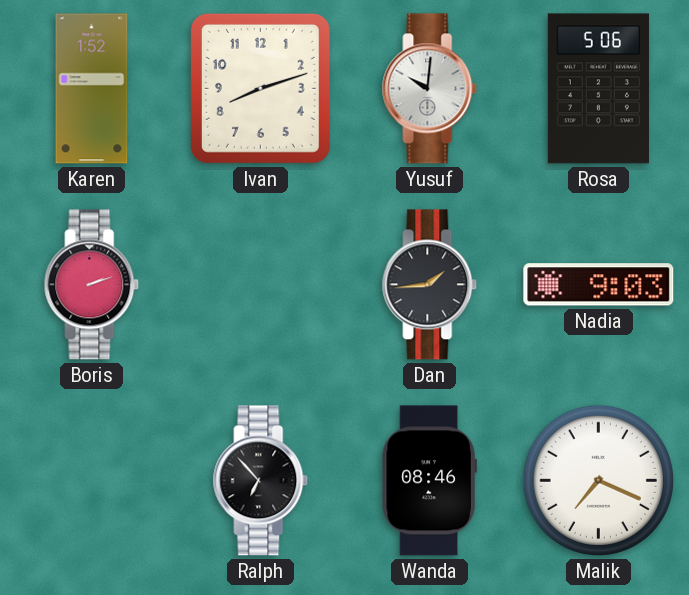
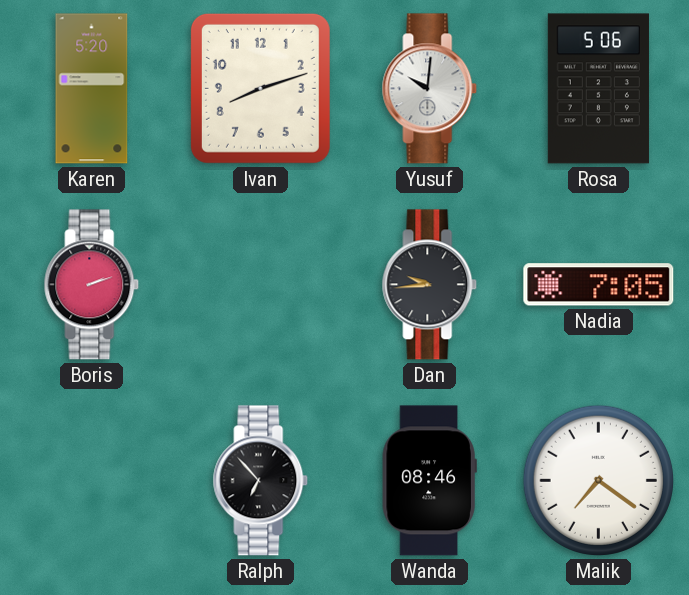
Karen: 1:52 -> 5:20
Dan: 1:44 -> 9:44
Nadia: 9:03 -> 7:05
Malik: 7:19 -> 7:21
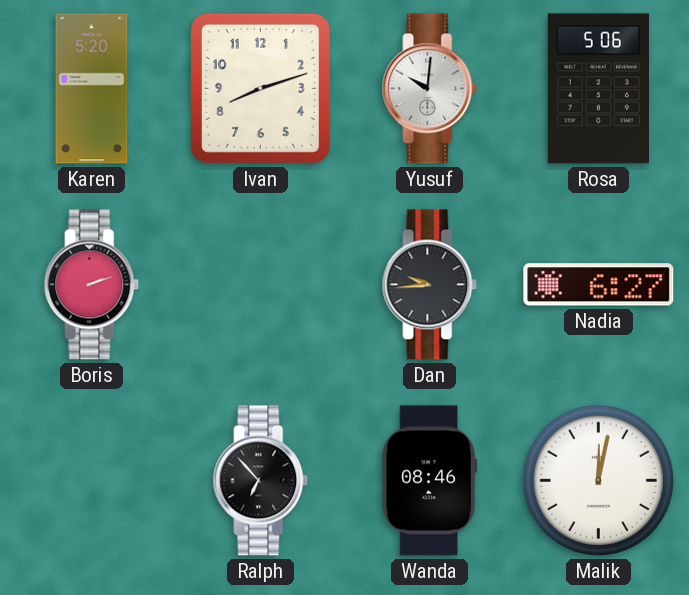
Nadia: 7:05 -> 6:27
Malik: 7:21 -> 12:02
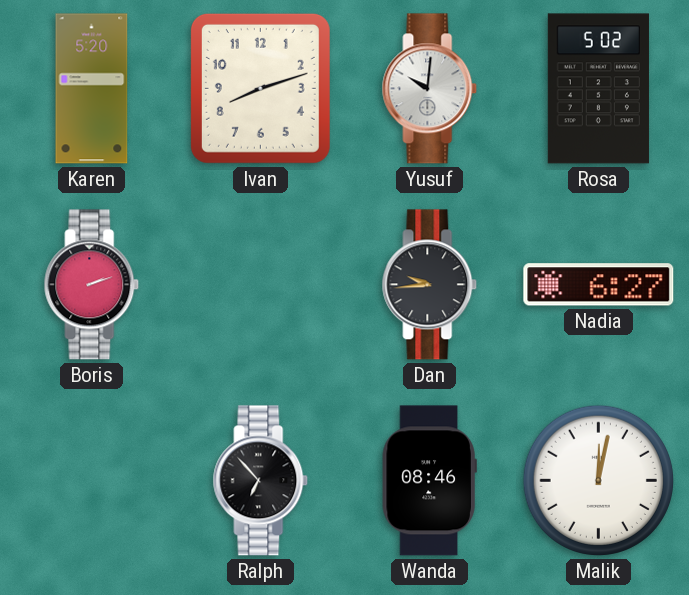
Rosa: 5:06 -> 5:02
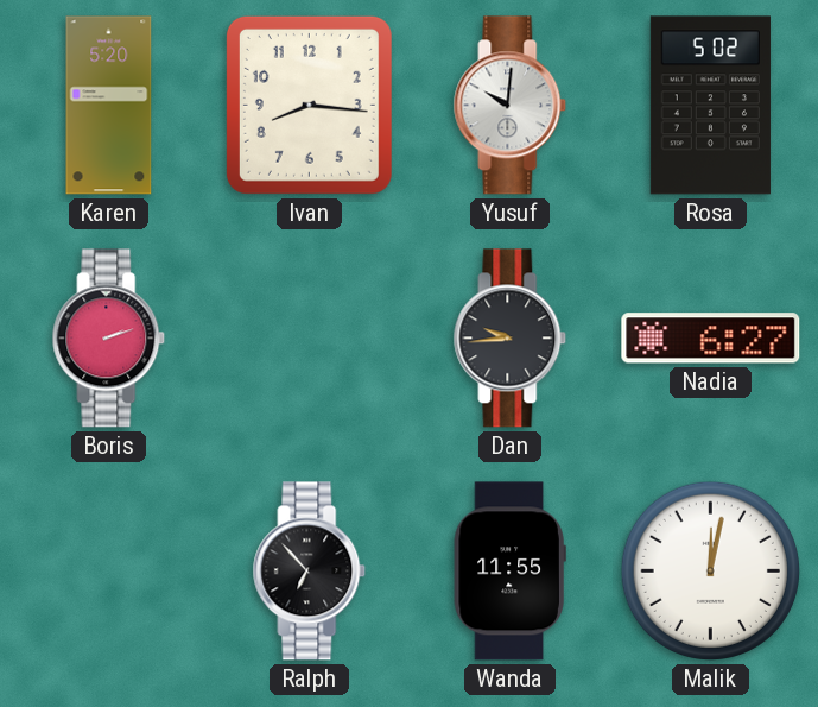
Ivan: 8:12 -> 8:16
Wanda: 08:46 -> 11:55
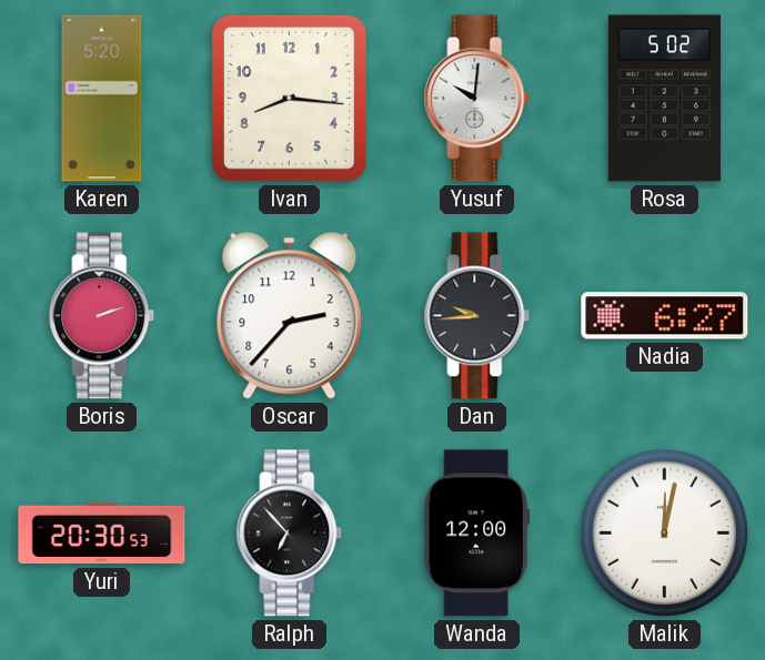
Oscar: none -> 2:37
Yuri: none -> 20:30
Wanda: 11:55 -> 12:00
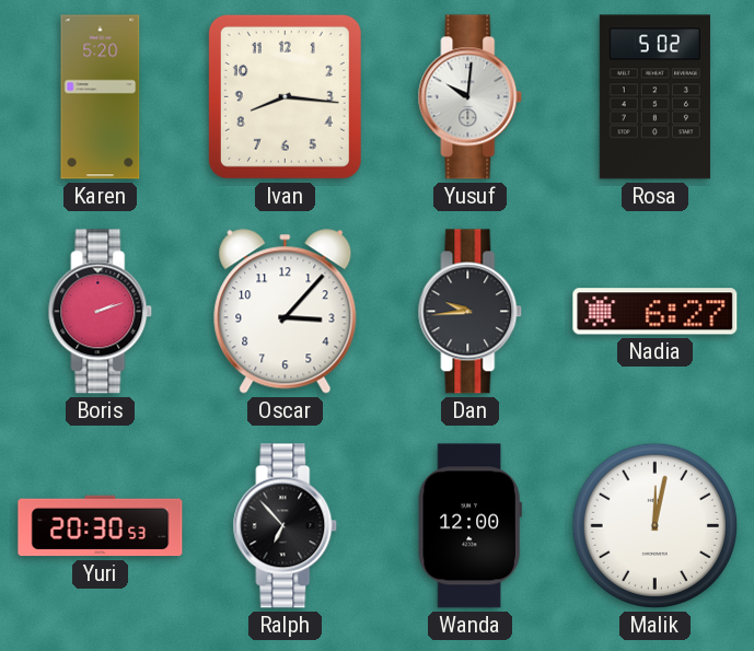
Oscar: 2:37 -> 3:07
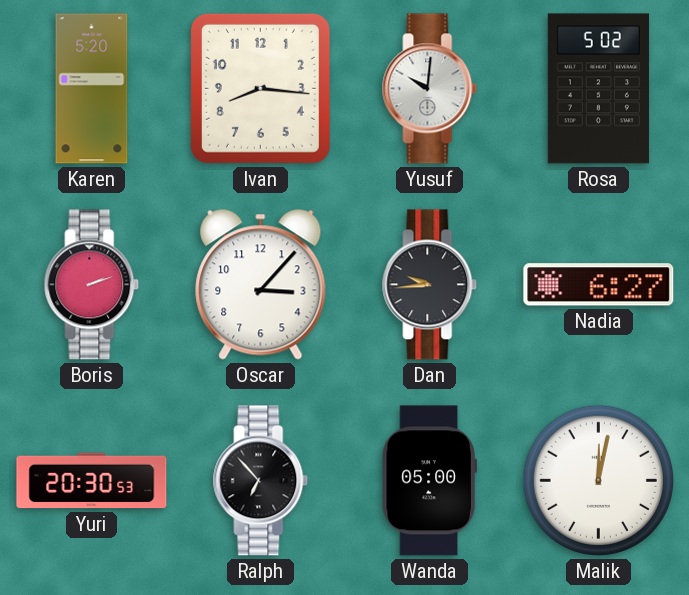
Wanda: 12:00 -> 05:00
